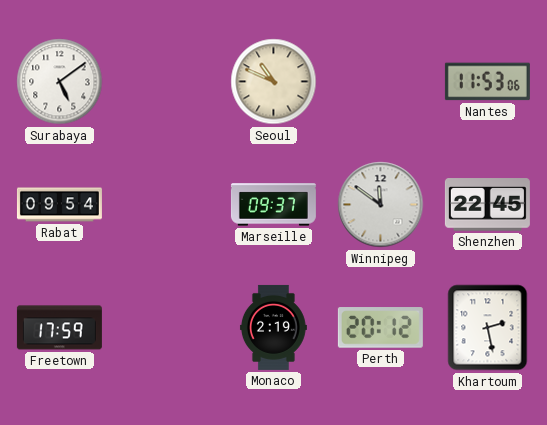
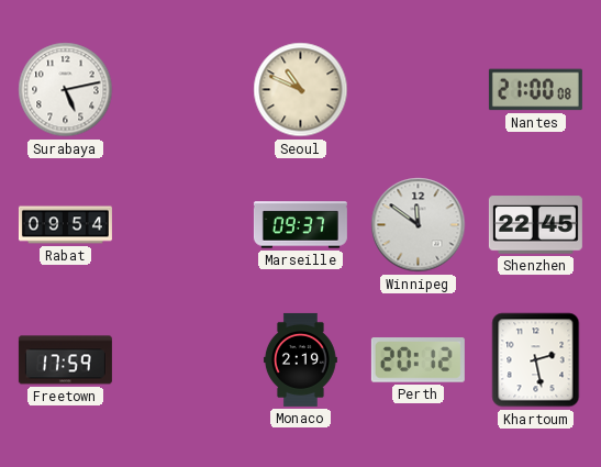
Surabaya: 5:09 -> 5:13
Nantes: 11:53 -> 21:00
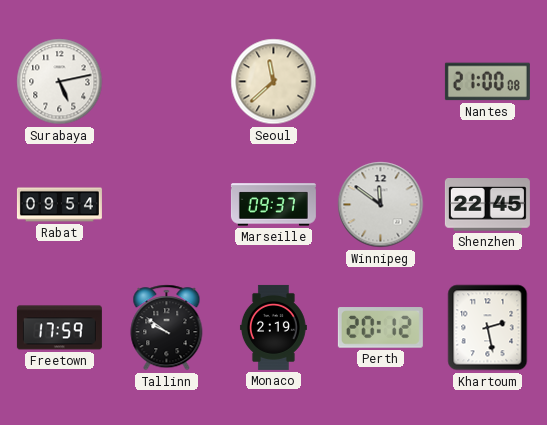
Seoul: 10:49 -> 11:38
Tallinn: none -> 9:51
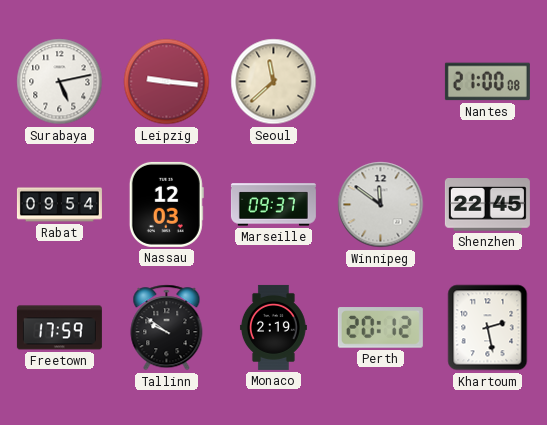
Leipzig: none -> 9:16
Nassau: none -> 12:03
